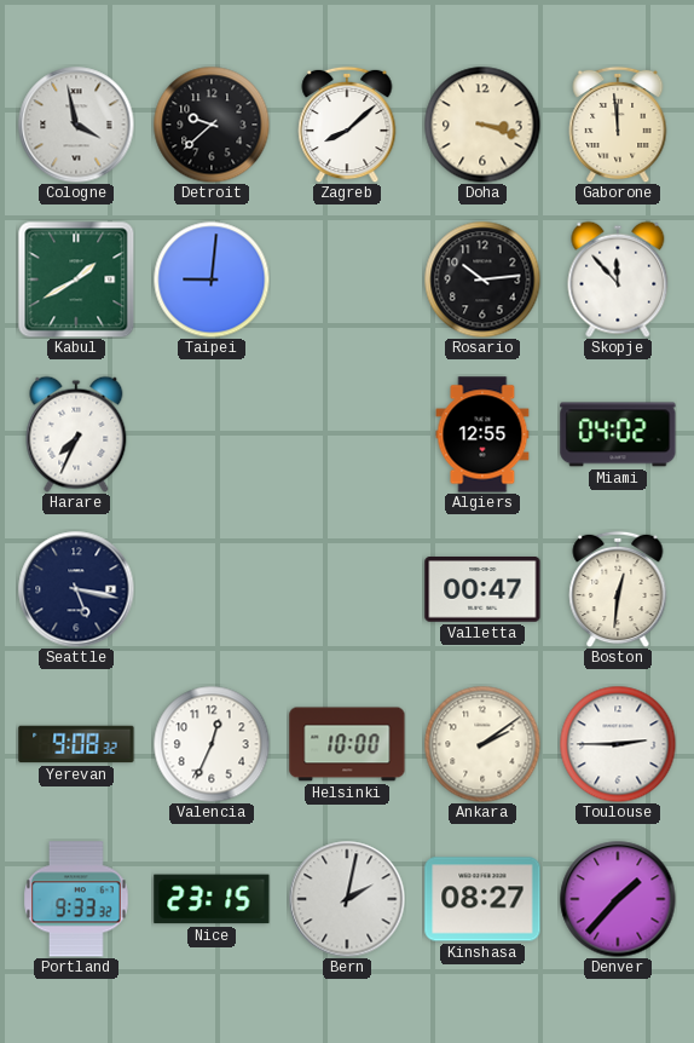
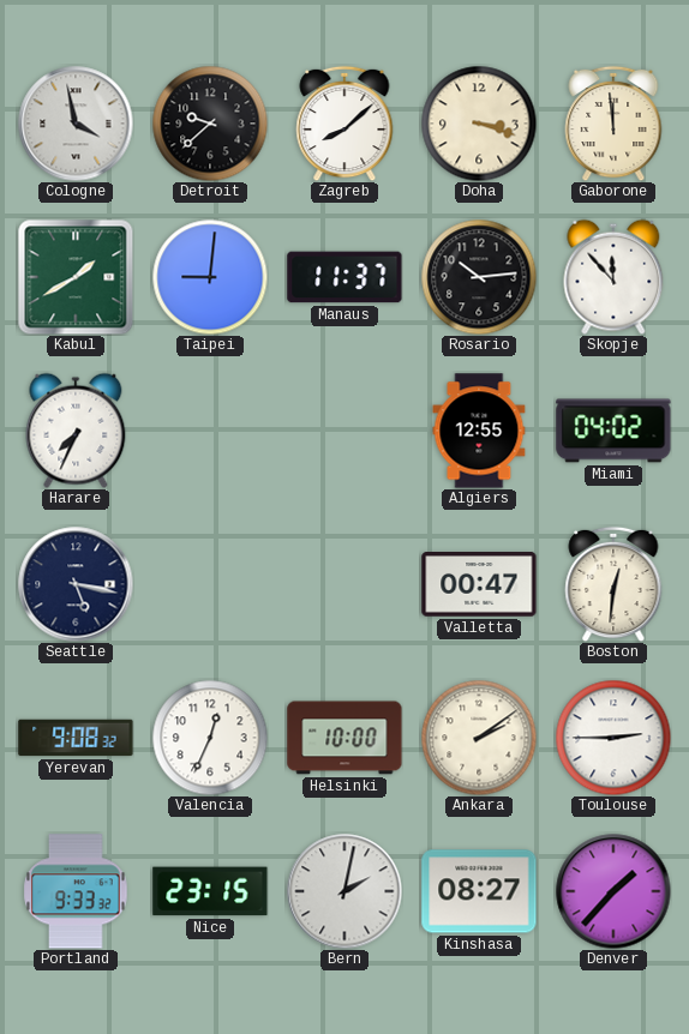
Manaus: none -> 11:37
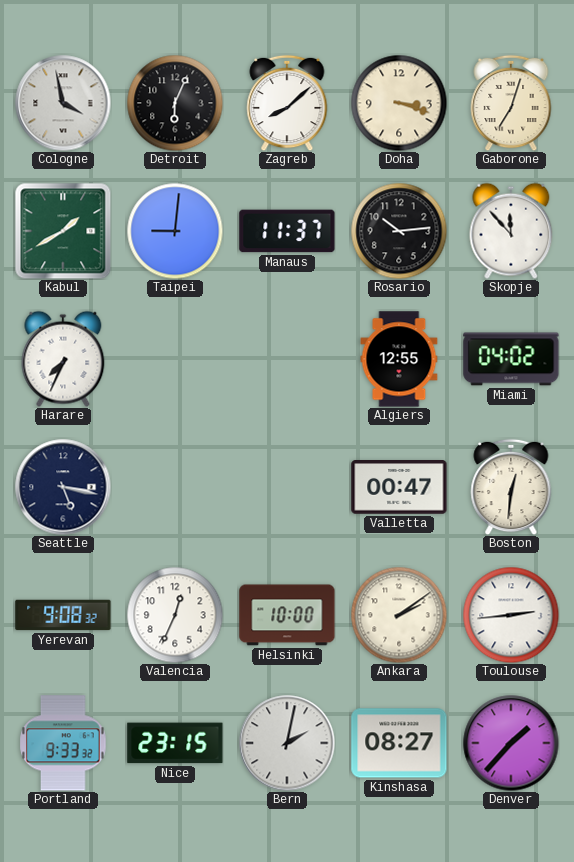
Detroit: 9:38 -> 6:04
Gaborone: 11:59 -> 7:03
Toulouse: 2:45 -> 2:44
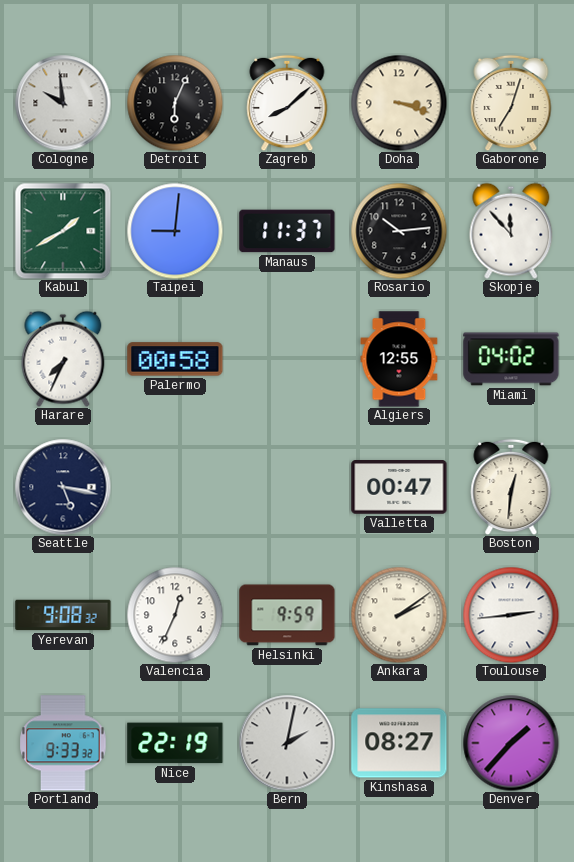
Cologne: 3:58 -> 9:59
Palermo: none -> 00:58
Helsinki: 10:00 -> 9:59
Nice: 23:15 -> 22:19
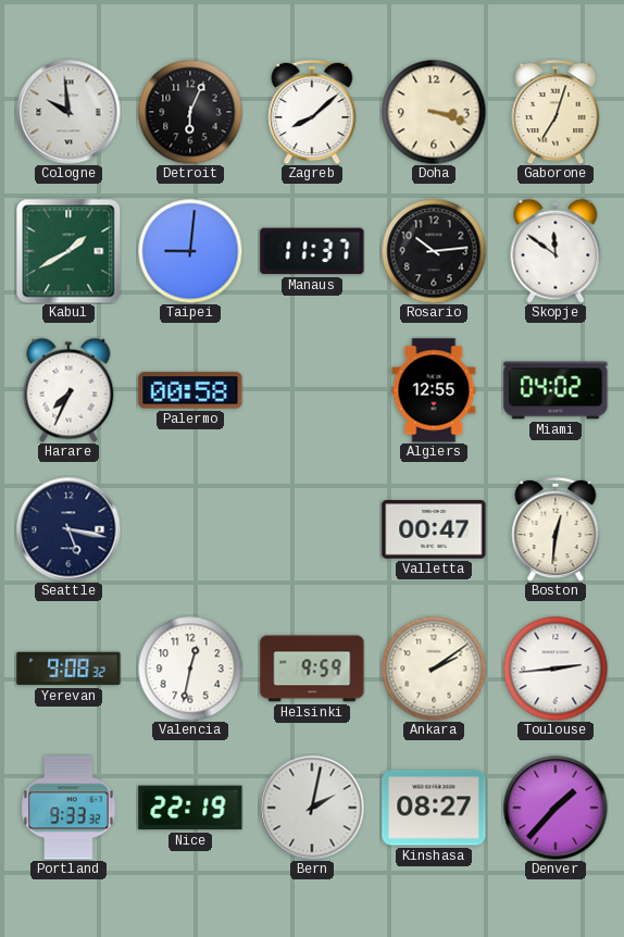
Skopje: 11:53 -> 11:51
Valencia: 12:34 -> 12:32
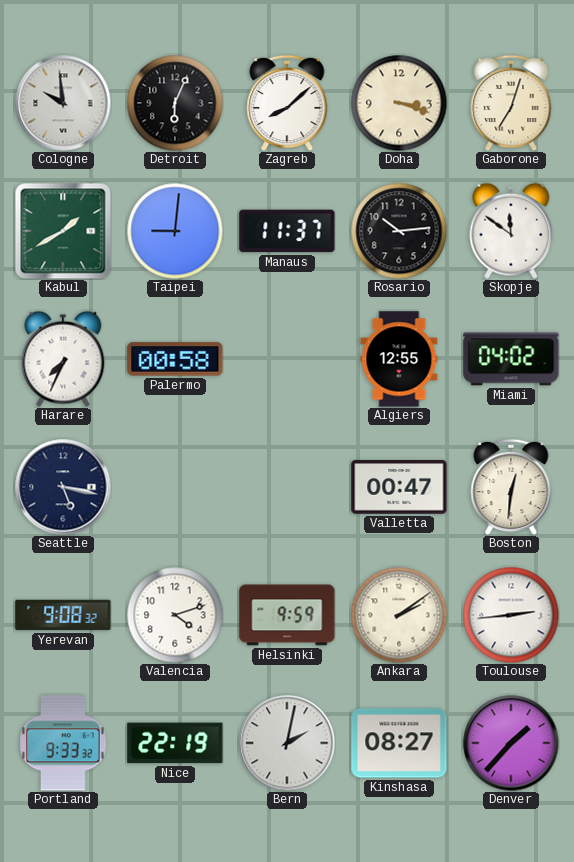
Valencia: 12:32 -> 4:12
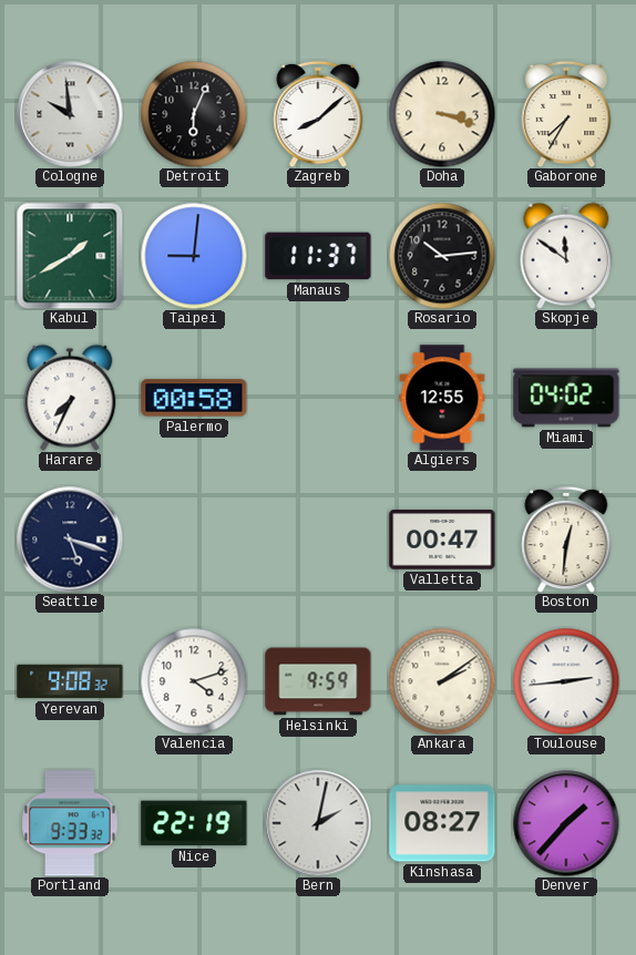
Gaborone: 7:03 -> 7:35
Seattle: 5:17 -> 5:18
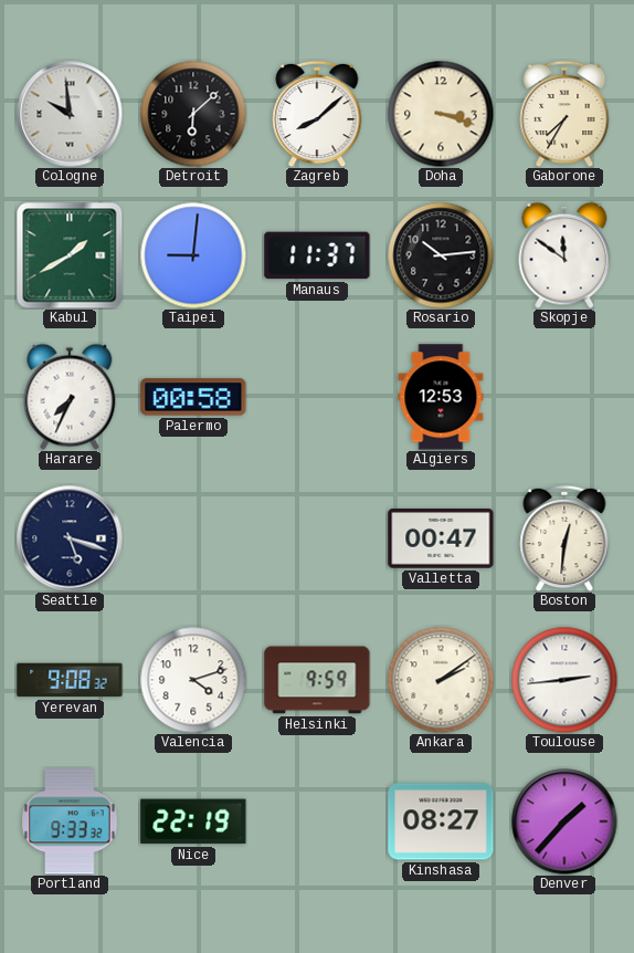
Detroit: 6:04 -> 6:08
Algiers: 12:55 -> 12:53
Miami: 04:02 -> none
Bern: 2:02 -> none
